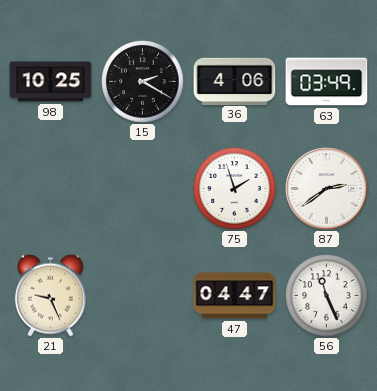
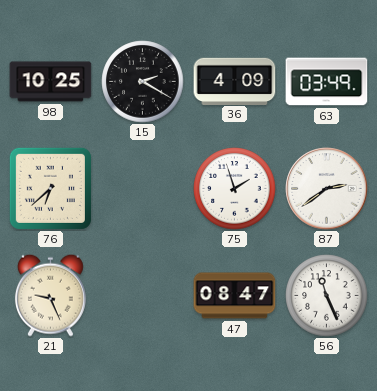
36: 4:06 -> 4:09
76: none -> 6:38
47: 04:47 -> 08:47
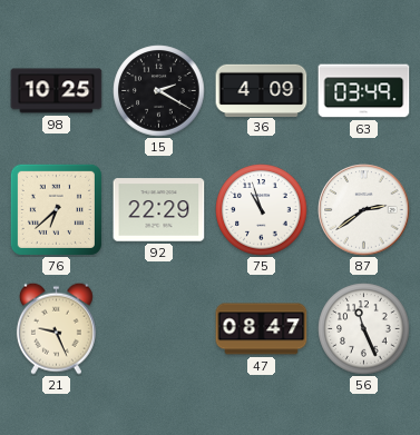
92: none -> 22:29
75: 1:57 -> 10:57
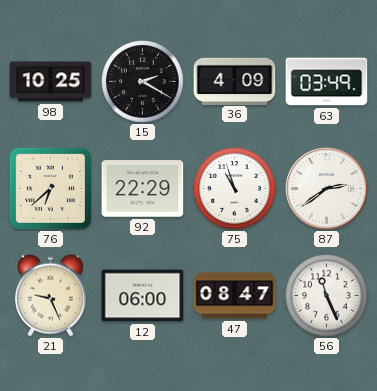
12: none -> 06:00
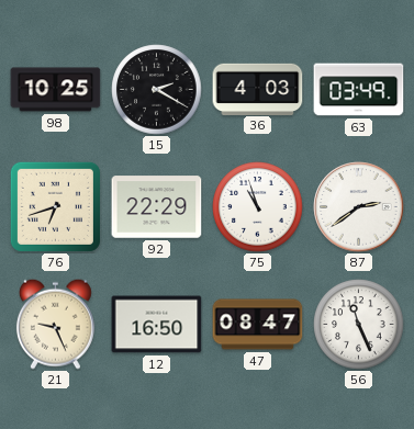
36: 4:09 -> 4:03
76: 6:38 -> 6:42
12: 06:00 -> 16:50
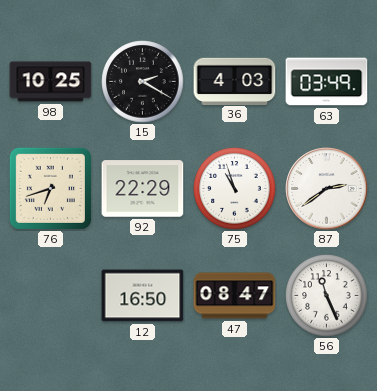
21: 9:26 -> none
